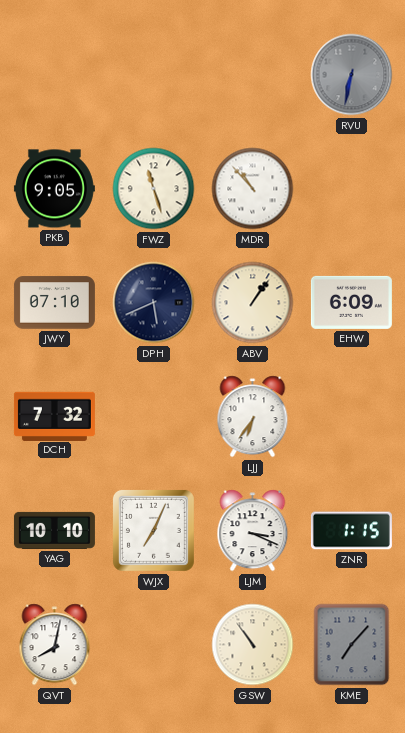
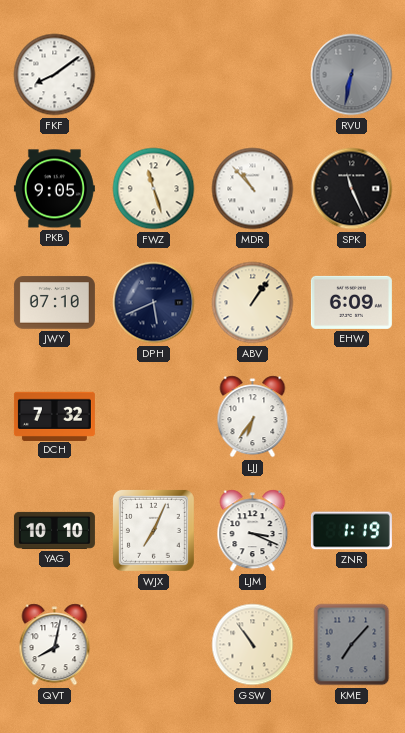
FKF: none -> 8:09
SPK: none -> 11:26
ZNR: 1:15 -> 1:19
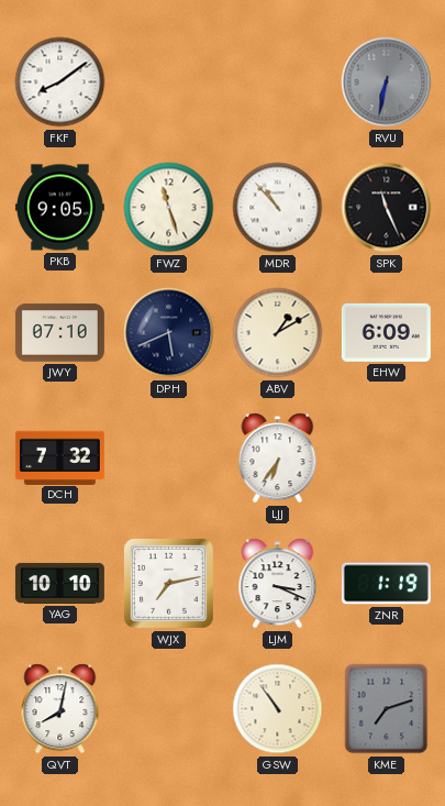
ABV: 1:06 -> 1:10
WJX: 7:04 -> 7:13
KME: 7:07 -> 7:12
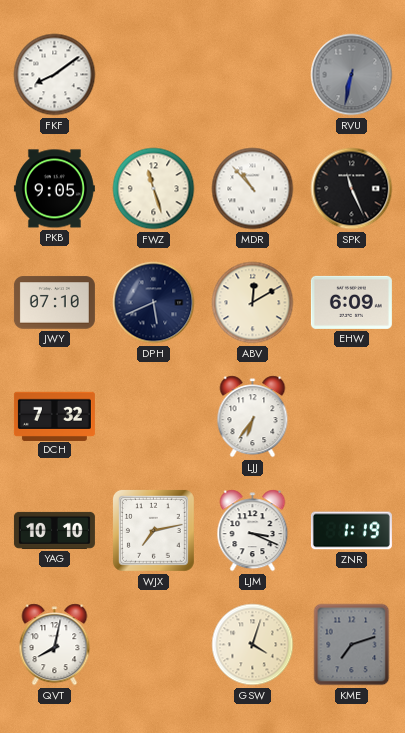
ABV: 1:10 -> 12:10
GSW: 10:54 -> 4:03
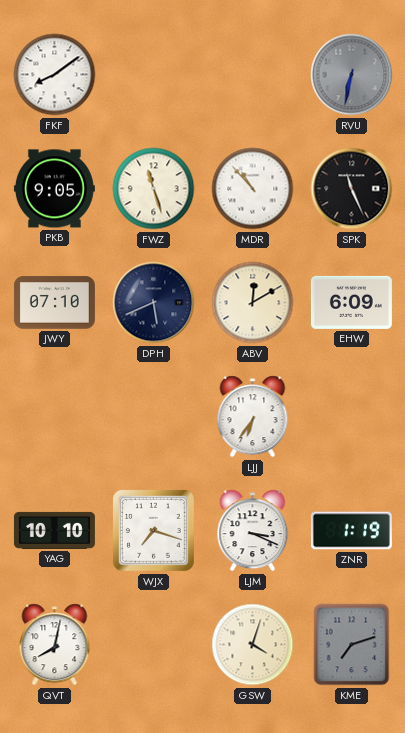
DCH: 7:32 -> none
WJX: 7:13 -> 7:18
